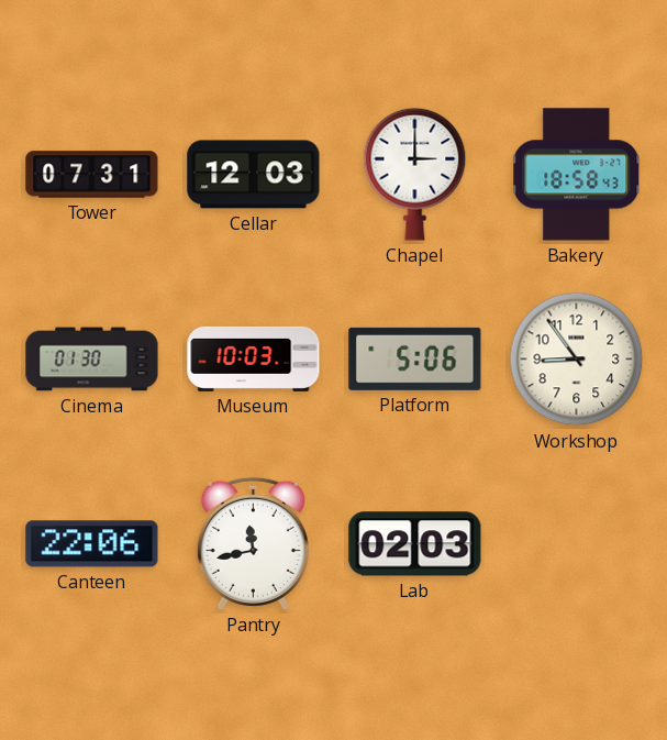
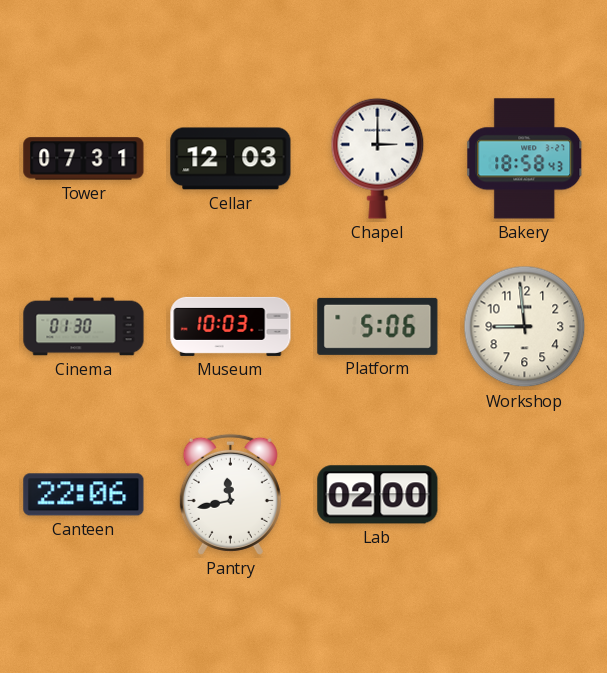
Workshop: 8:54 -> 8:59
Lab: 02:03 -> 02:00
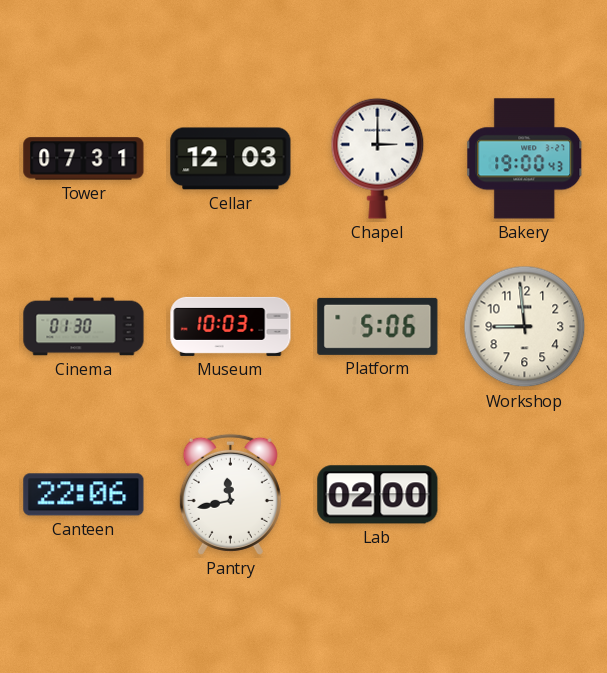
Bakery: 18:58 -> 19:00
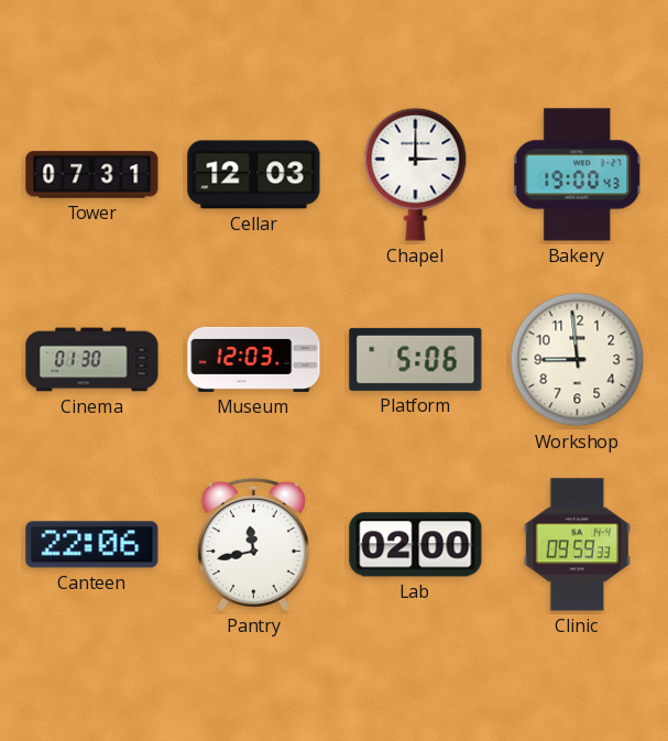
Museum: 10:03 -> 12:03
Clinic: none -> 09:59
